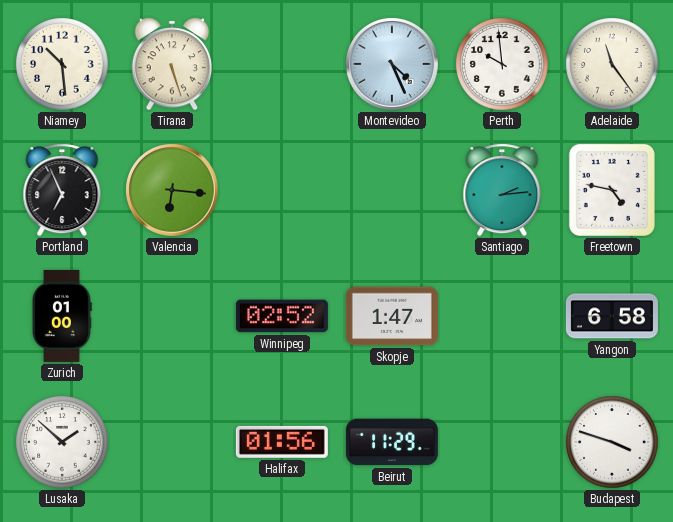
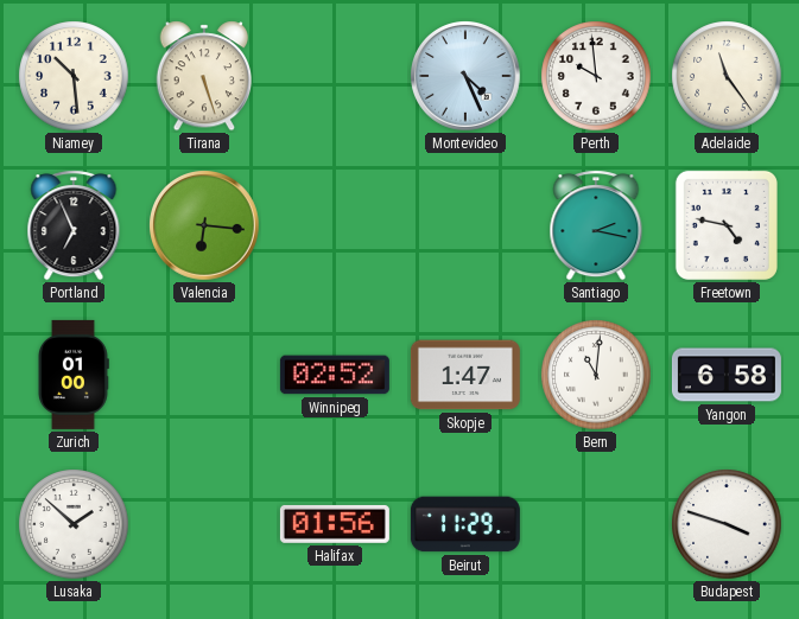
Santiago: 2:14 -> 2:17
Bern: none -> 11:01
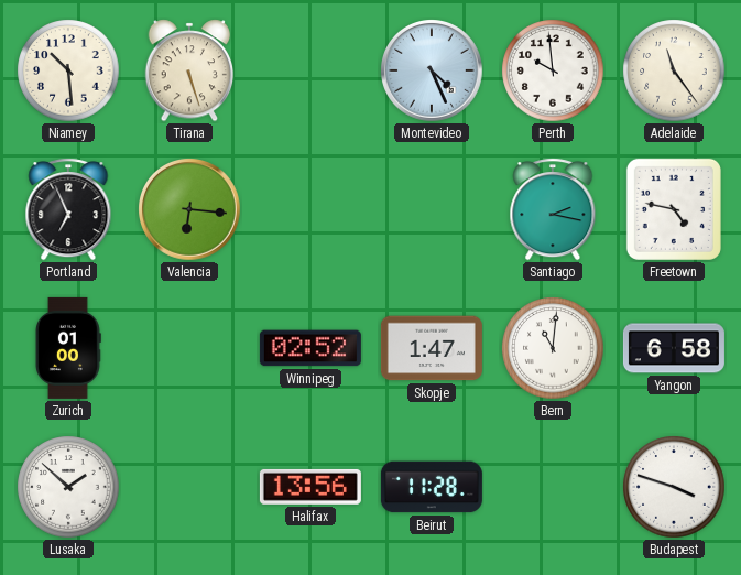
Halifax: 01:56 -> 13:56
Beirut: 11:29 -> 11:28
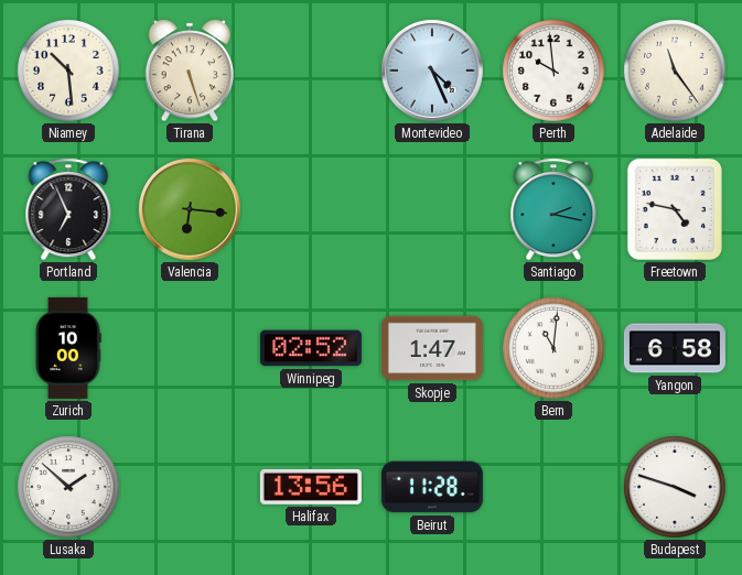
Zurich: 01:00 -> 10:00
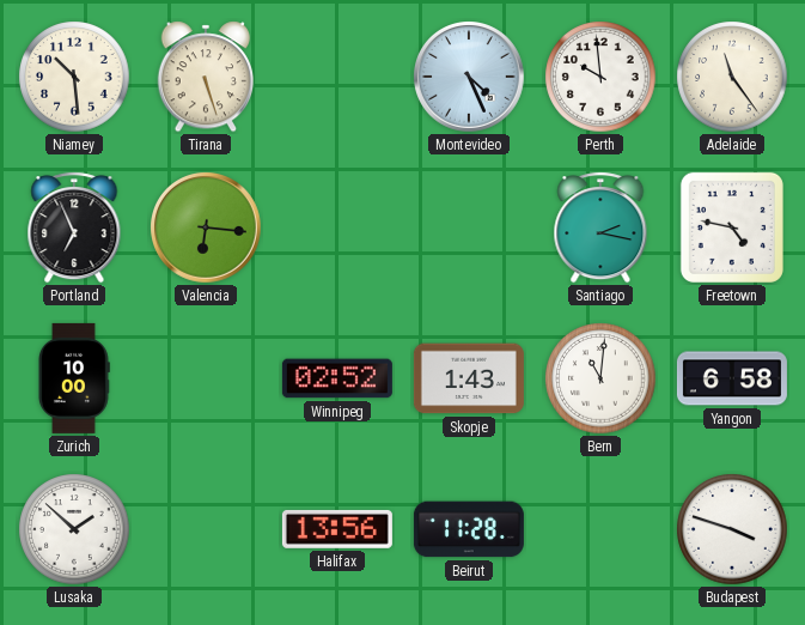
Skopje: 1:47 -> 1:43
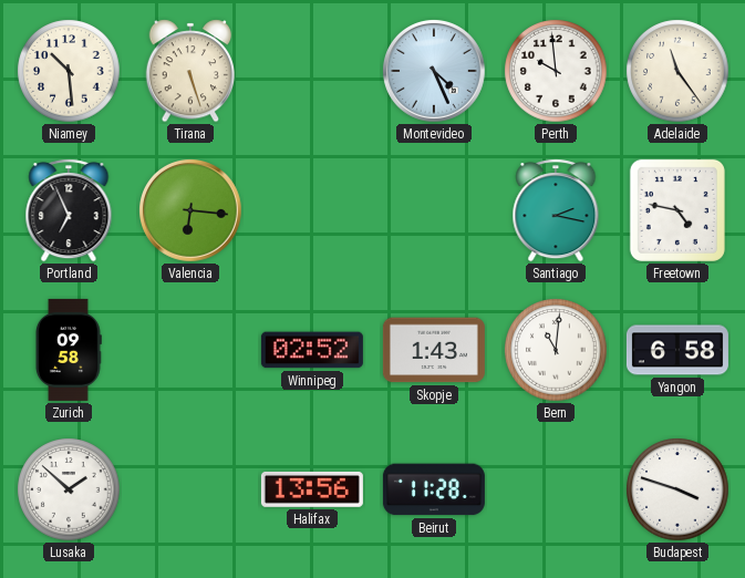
Zurich: 10:00 -> 09:58
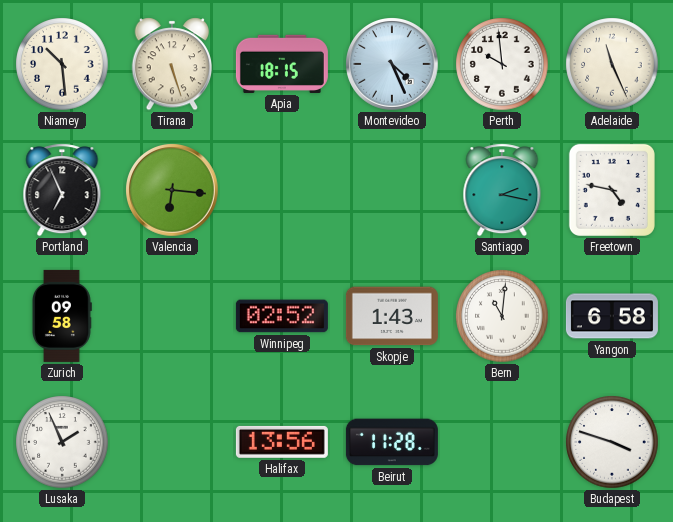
Apia: none -> 18:15
Adelaide: 11:24 -> 11:26
Lusaka: 1:52 -> 1:56
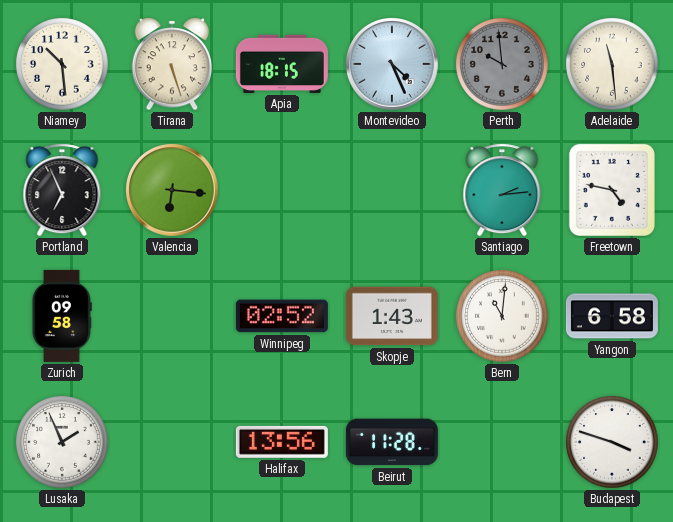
Perth dial: white -> grey
Adelaide: 11:26 -> 11:29
Santiago: 2:17 -> 2:14
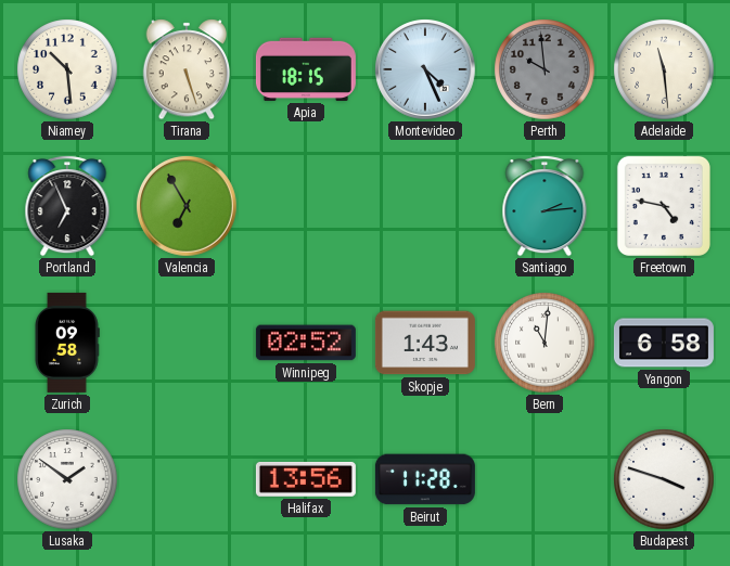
Valencia: 6:16 -> 6:55
Lusaka: 1:56 -> 1:51
